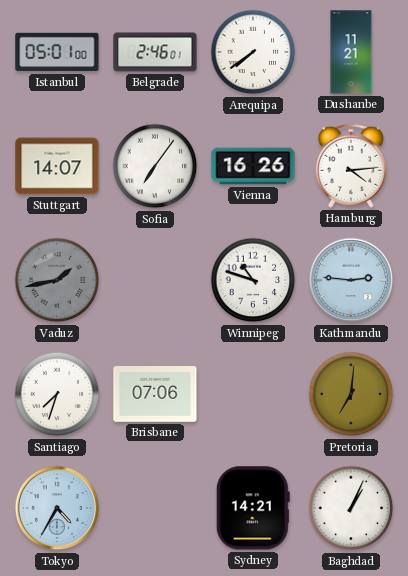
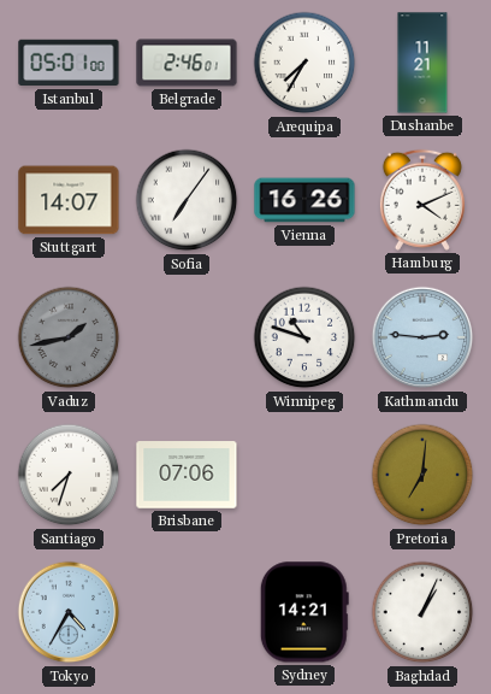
Arequipa: 7:39 -> 7:35
Hamburg: 4:14 -> 4:11
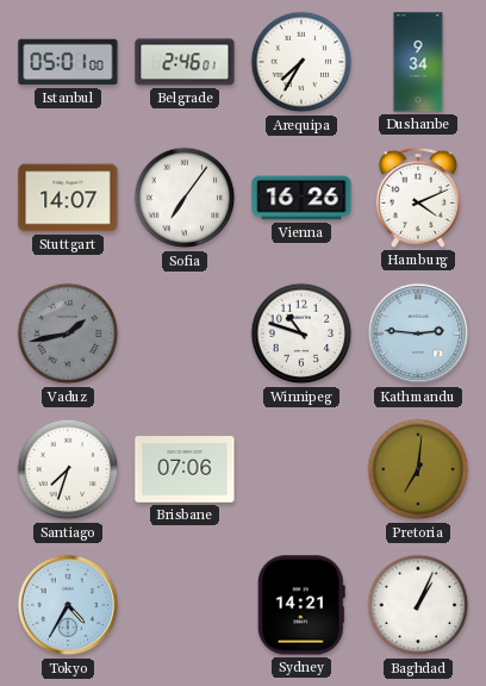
Dushanbe: 11:21 -> 9:34
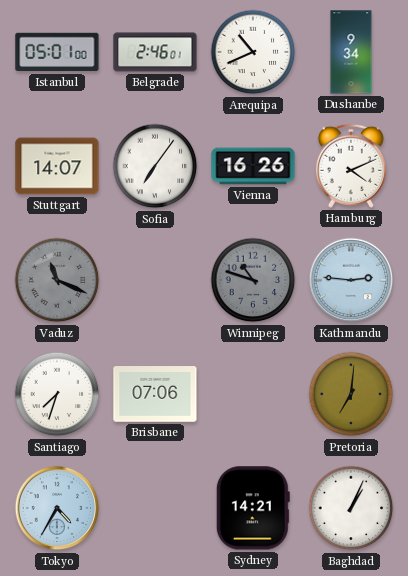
Arequipa: 7:35 -> 10:41
Vaduz: 1:43 -> 11:19
Winnipeg dial: white -> grey
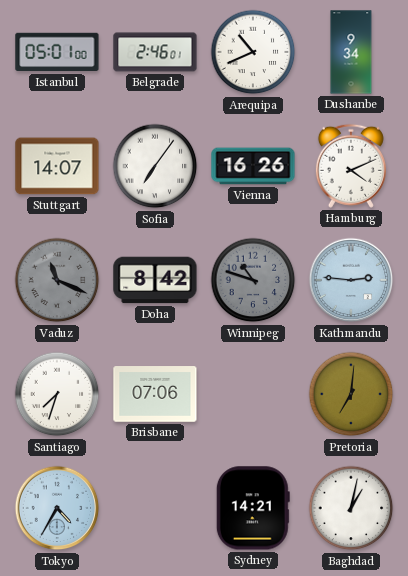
Doha: none -> 8:42
Baghdad: 1:04 -> 1:02
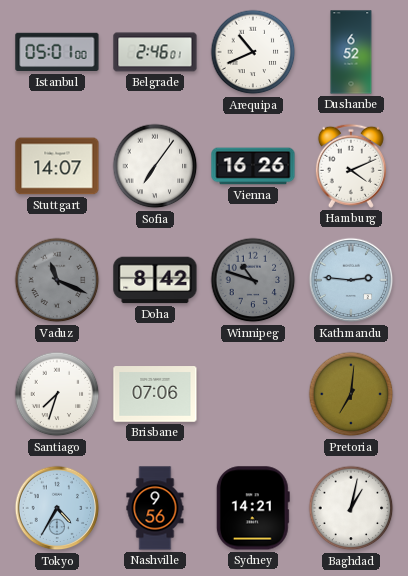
Dushanbe: 9:34 -> 6:52
Nashville: none -> 9:56
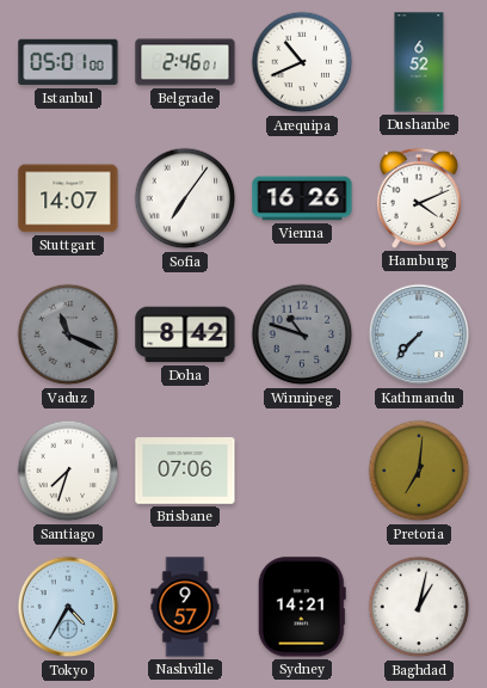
Kathmandu: 2:46 -> 7:37
Nashville: 9:56 -> 9:57
